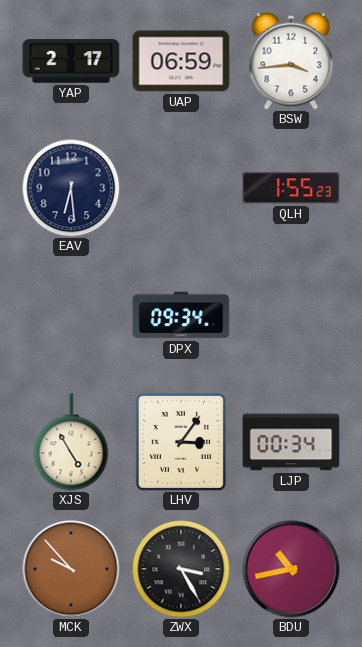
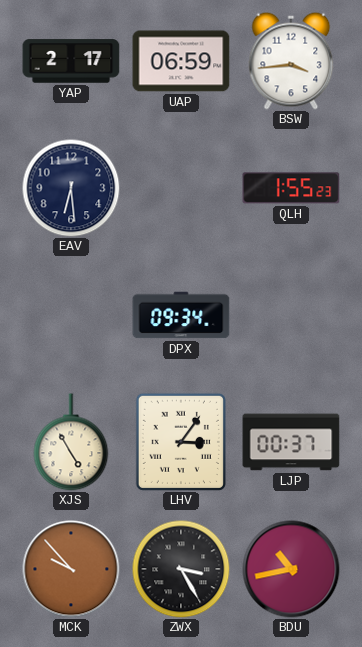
LJP: 00:34 -> 00:37
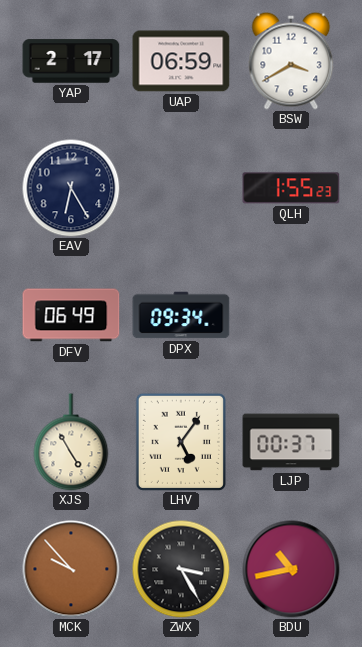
BSW: 3:44 -> 3:40
EAV: 6:29 -> 6:25
DFV: none -> 06:49
LHV: 3:06 -> 5:06
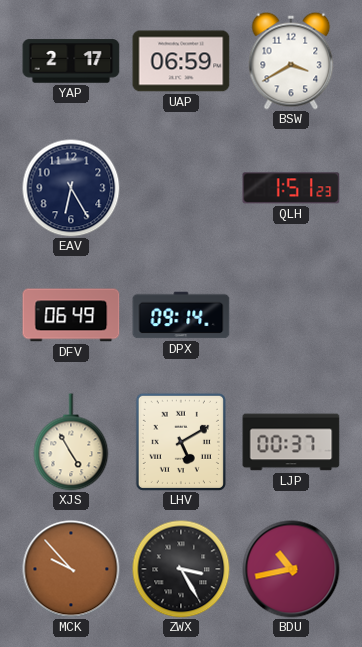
QLH: 1:55 -> 1:51
DPX: 09:34 -> 09:14
LHV: 5:06 -> 5:10
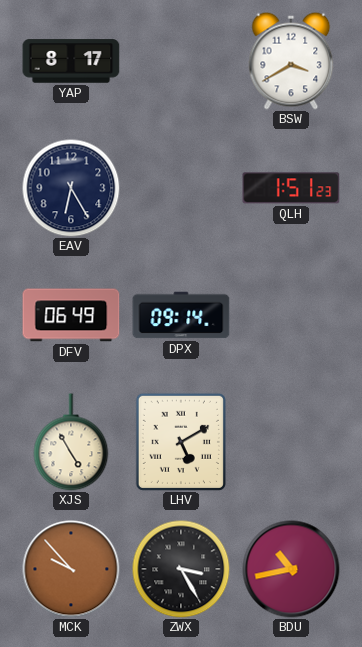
YAP: 2:17 -> 8:17
UAP: 06:59 -> none
LJP: 00:37 -> none
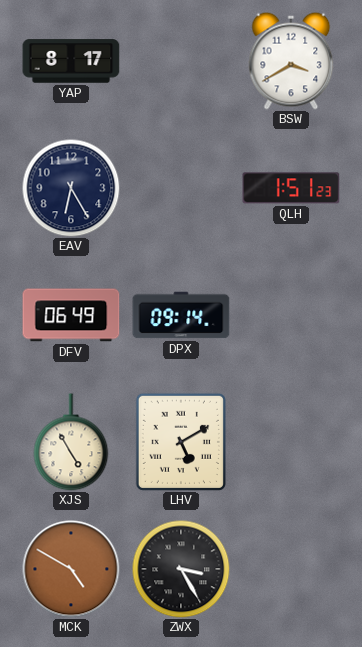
MCK: 9:53 -> 4:50
BDU: 10:43 -> none
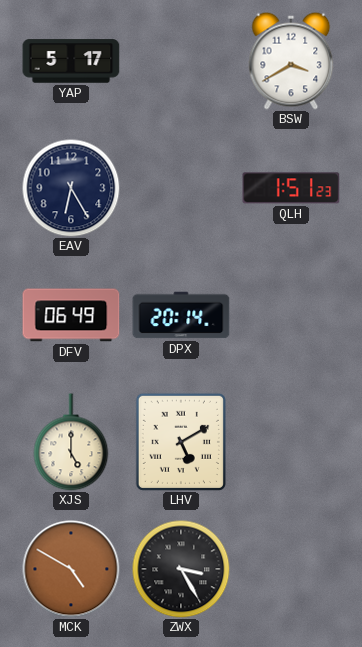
YAP: 8:17 -> 5:17
DPX: 09:14 -> 20:14
XJS: 4:55 -> 5:00
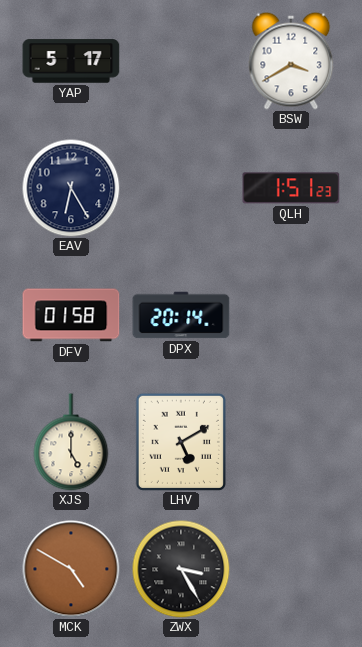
DFV: 06:49 -> 01:58
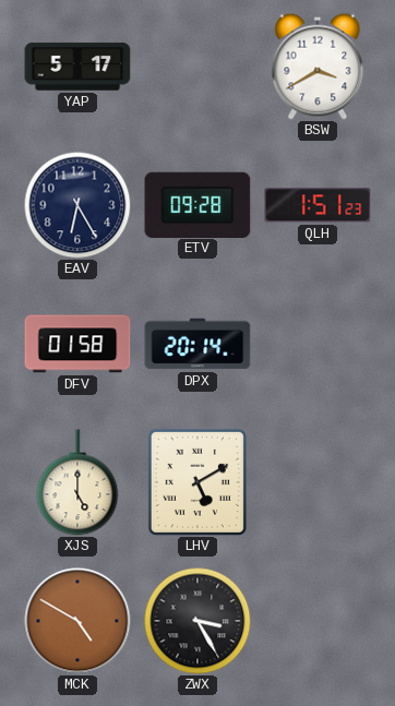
ETV: none -> 09:28
